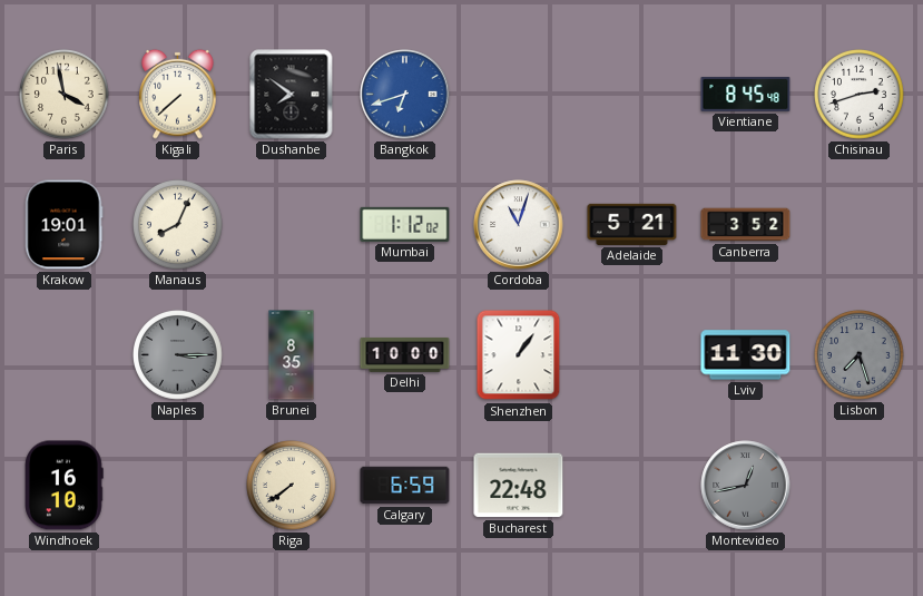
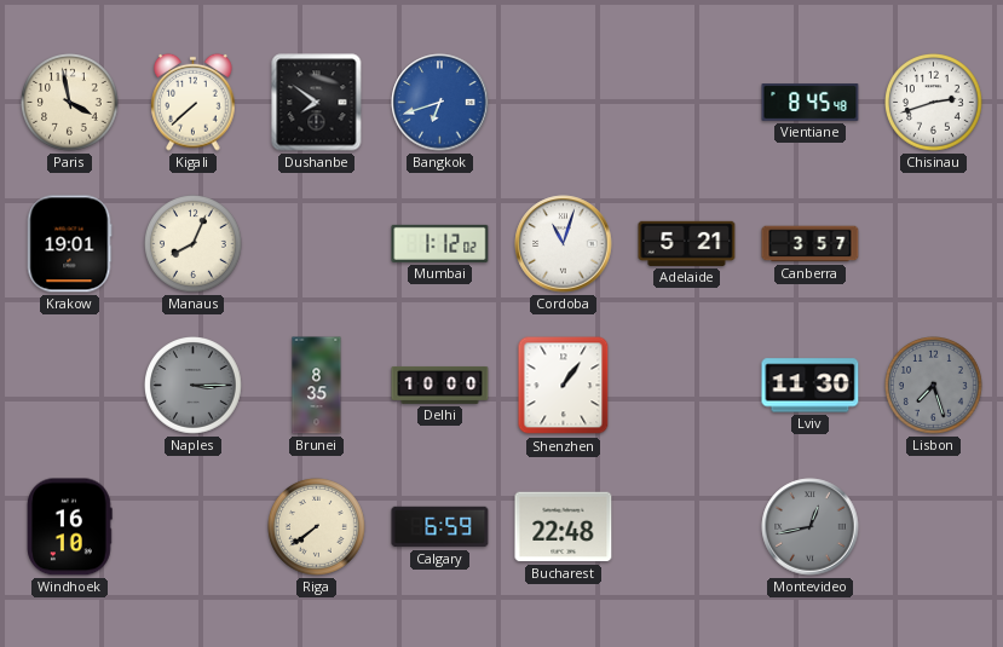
Canberra: 3:52 -> 3:57
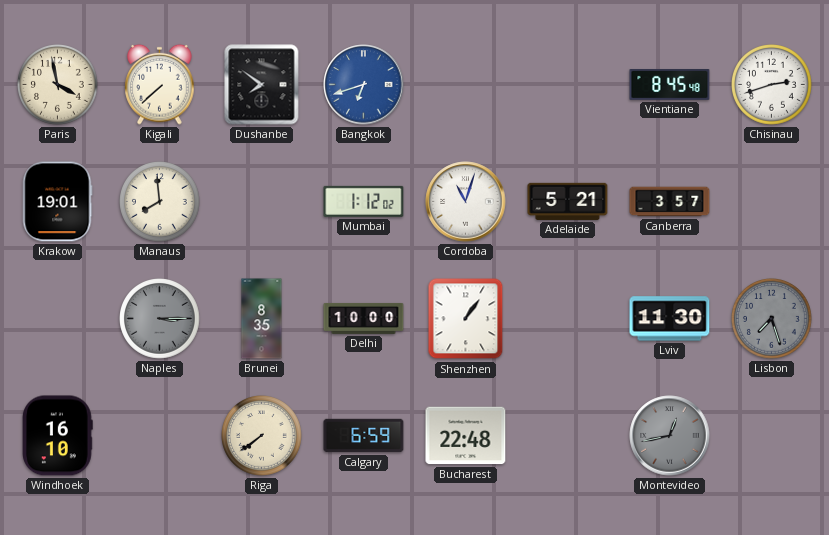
Manaus: 8:04 -> 7:59
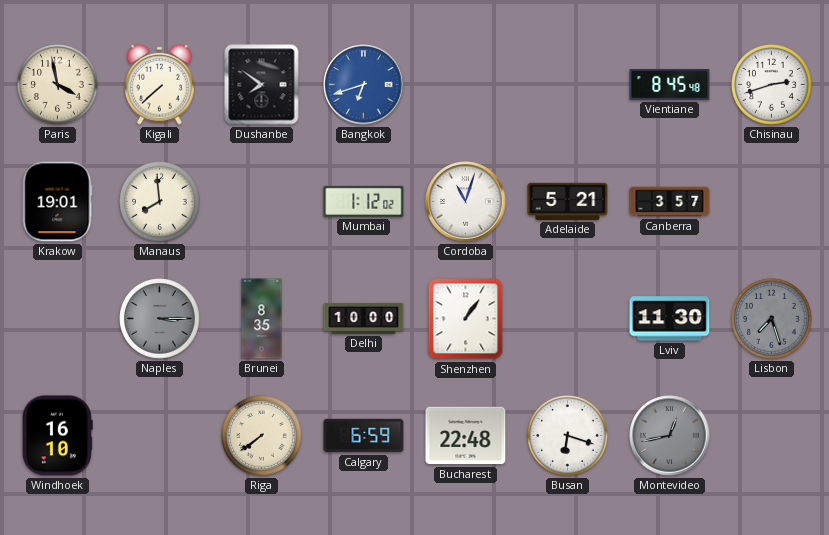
Busan: none -> 6:18
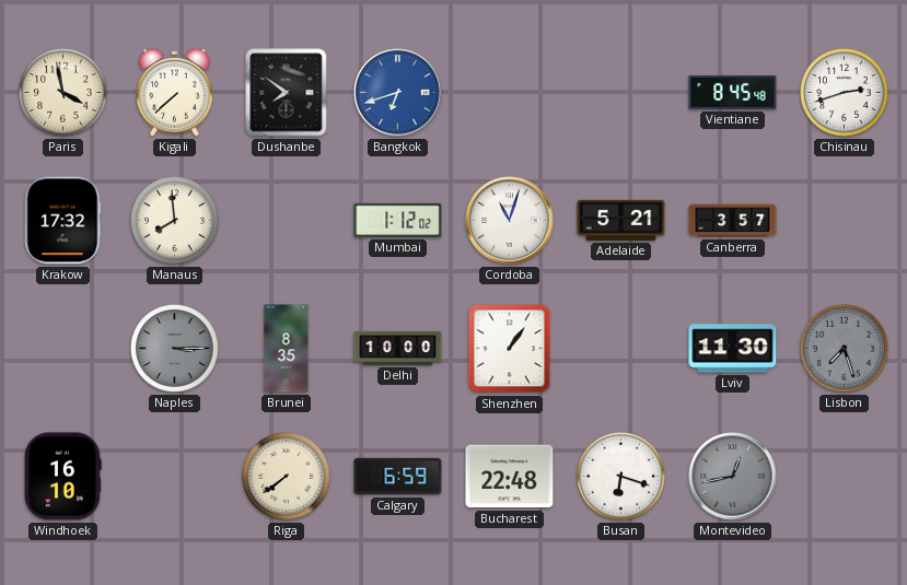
Krakow: 19:01 -> 17:32
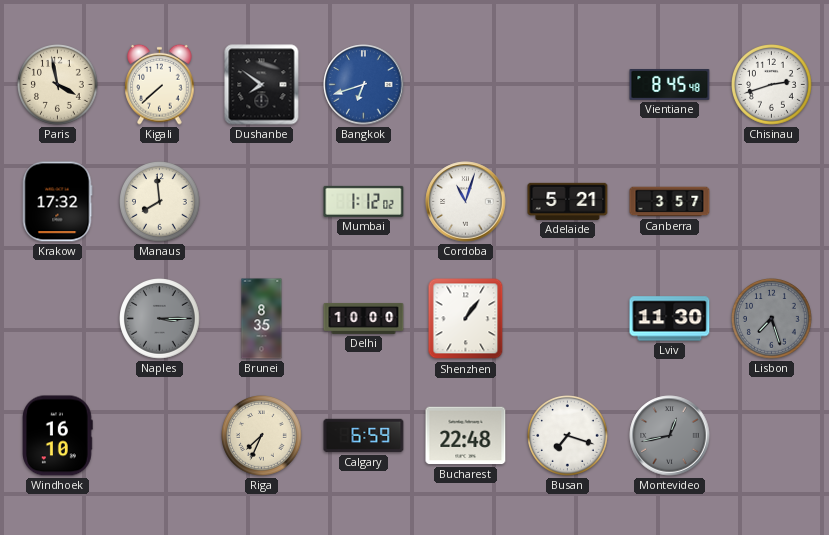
Riga: 7:39 -> 7:34
Busan: 6:18 -> 7:18
